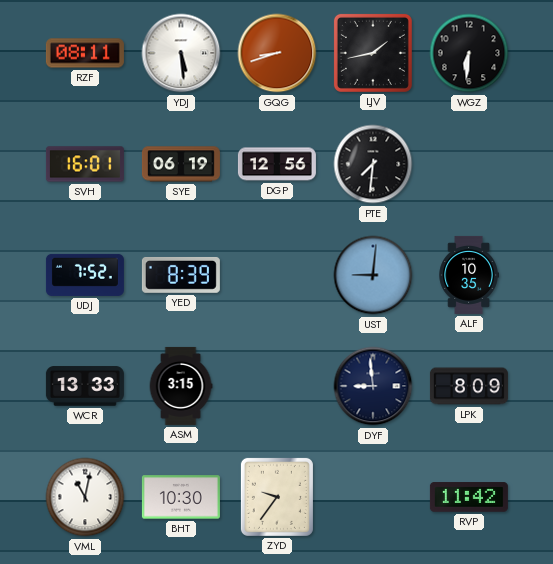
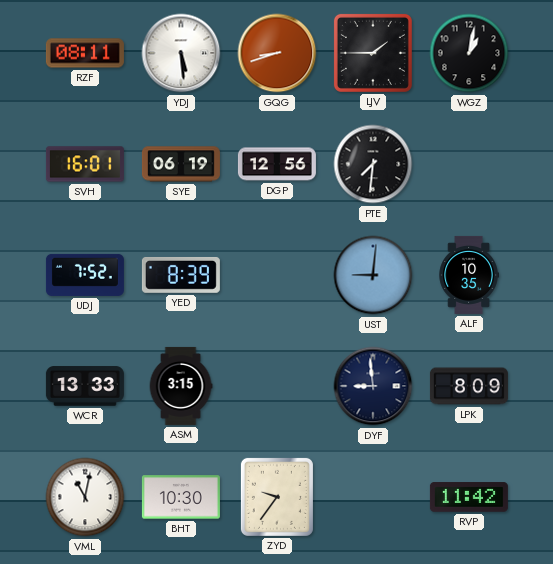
LJV: 1:43 -> 1:45
WGZ: 6:31 -> 1:02
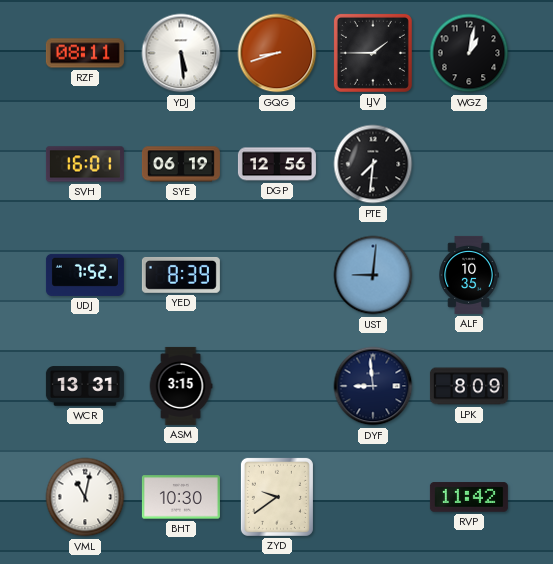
WCR: 13:33 -> 13:31
ZYD: 9:36 -> 9:39
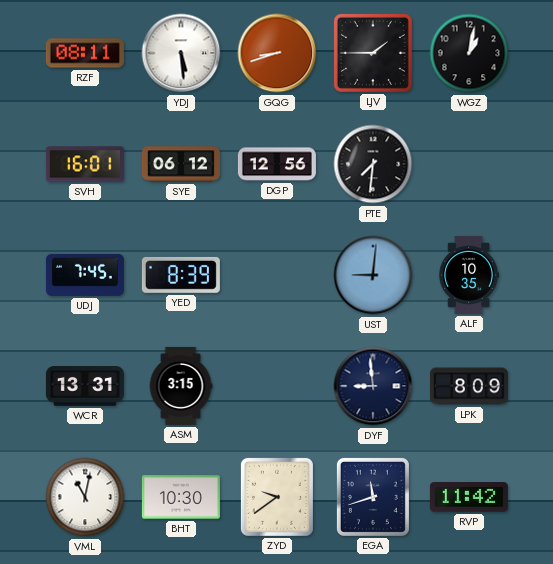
SYE: 06:19 -> 06:12
UDJ: 7:52 -> 7:45
EGA: none -> 11:42
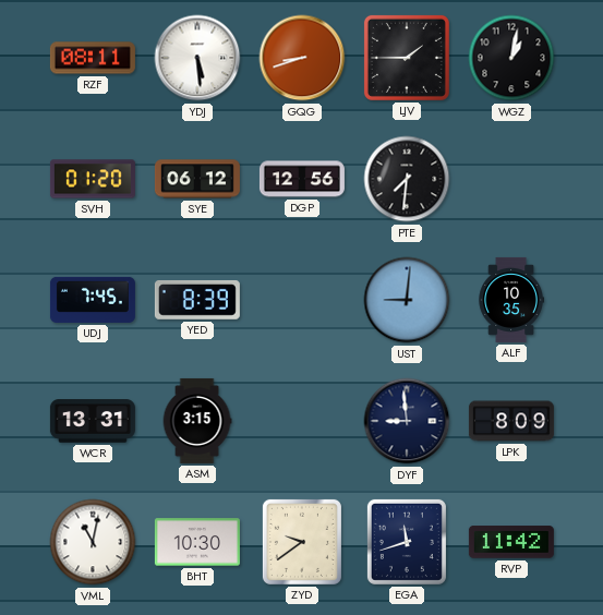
SVH: 16:01 -> 01:20
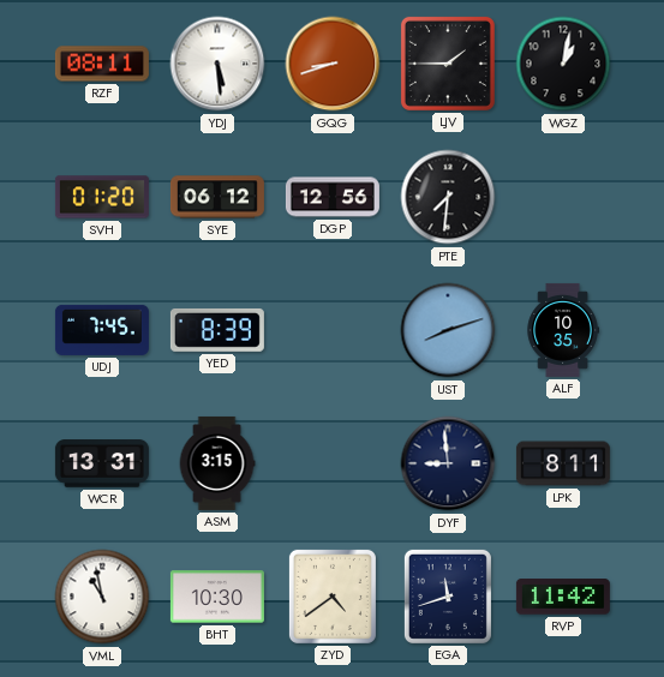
UST: 9:01 -> 8:12
LPK: 8:09 -> 8:11
VML: 11:02 -> 10:58
ZYD: 9:39 -> 4:39
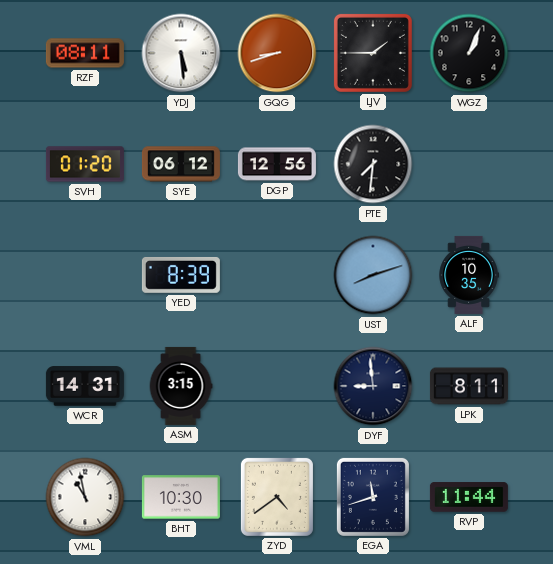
WGZ: 1:02 -> 1:04
UDJ: 7:45 -> none
WCR: 13:31 -> 14:31
RVP: 11:42 -> 11:44
